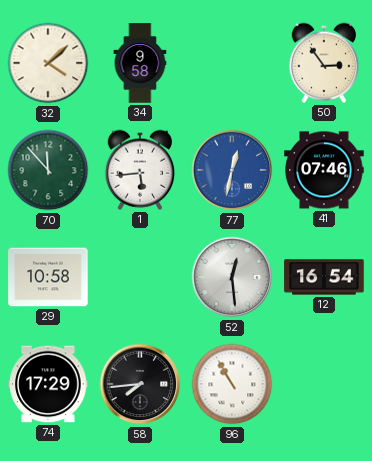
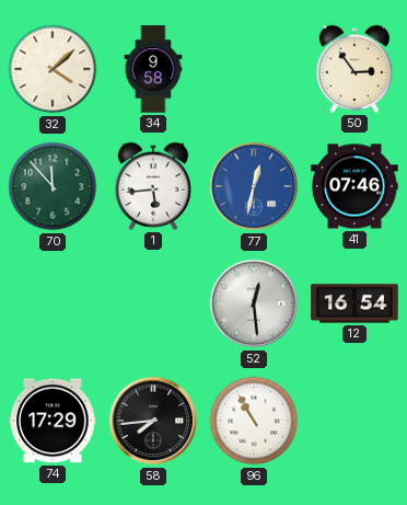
29: 10:58 -> none
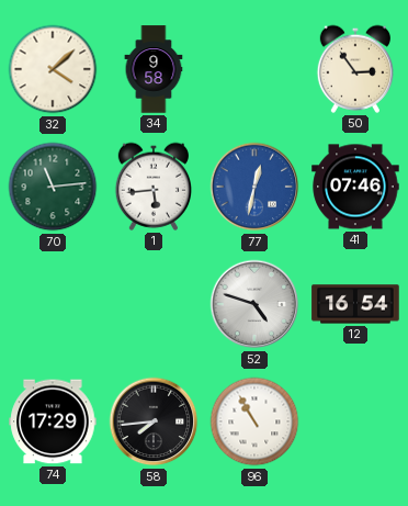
70: 11:53 -> 11:14
52: 12:29 -> 4:48
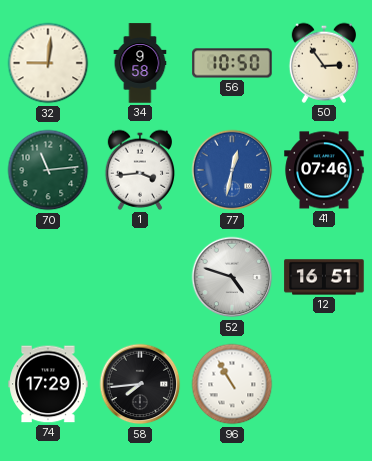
32: 4:08 -> 9:01
56: none -> 10:50
1: 5:44 -> 3:44
12: 16:54 -> 16:51
